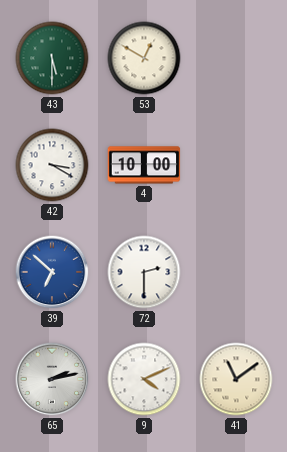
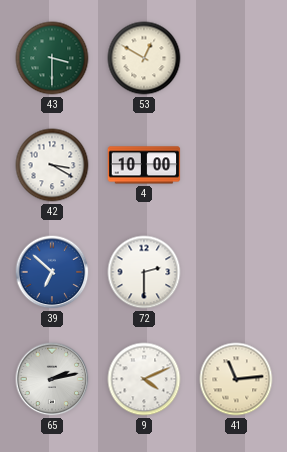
43: 5:30 -> 3:30
41: 11:09 -> 11:14
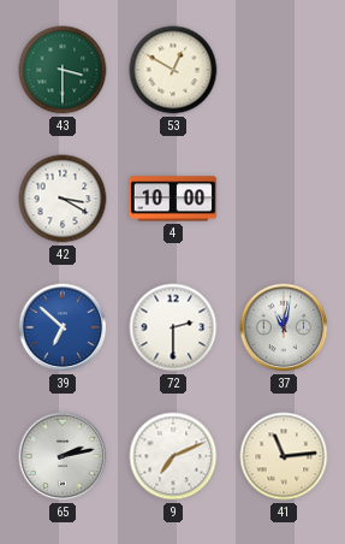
37: none -> 11:02
9: 4:11 -> 7:11
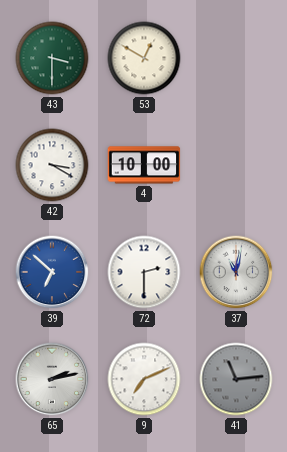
41 dial: cream -> grey
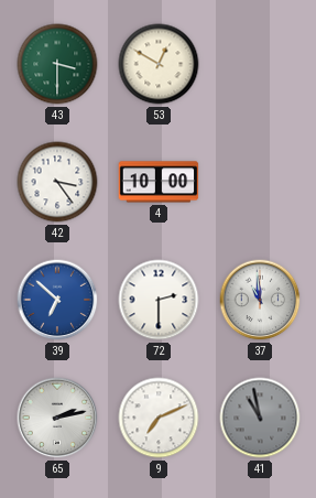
42: 3:20 -> 3:24
37: 11:02 -> 10:59
41: 11:14 -> 10:58
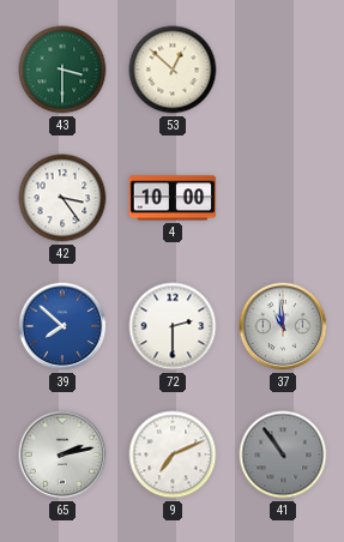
53: 12:50 -> 12:52
39: 6:52 -> 7:52
41: 10:58 -> 10:54
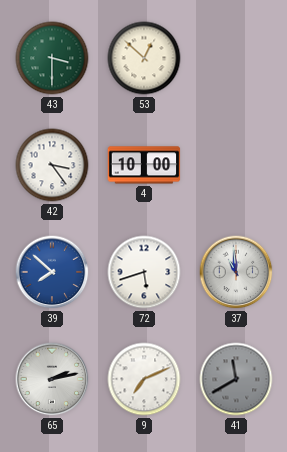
72: 2:30 -> 5:42
41: 10:54 -> 11:40
